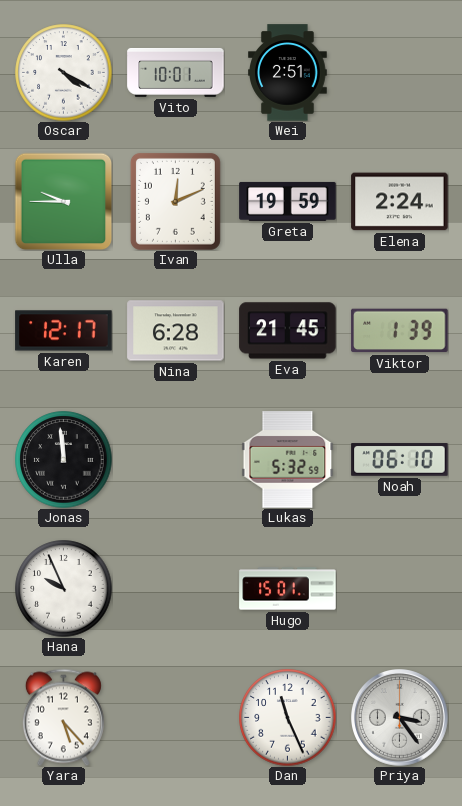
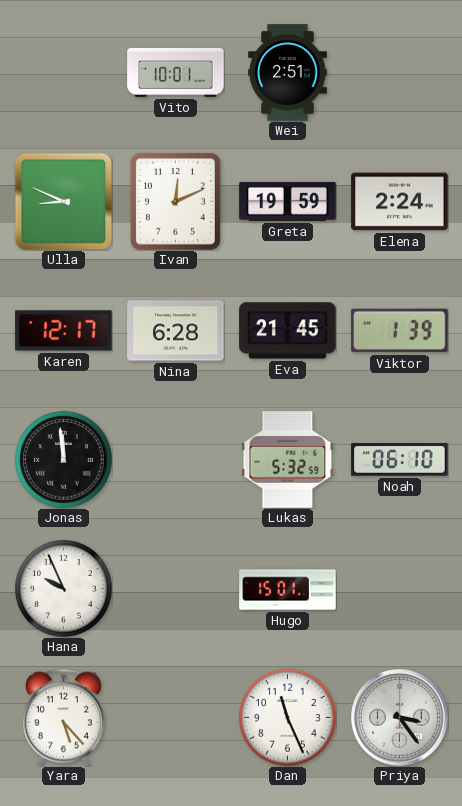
Oscar: 4:20 -> none
Ulla: 9:45 -> 8:49
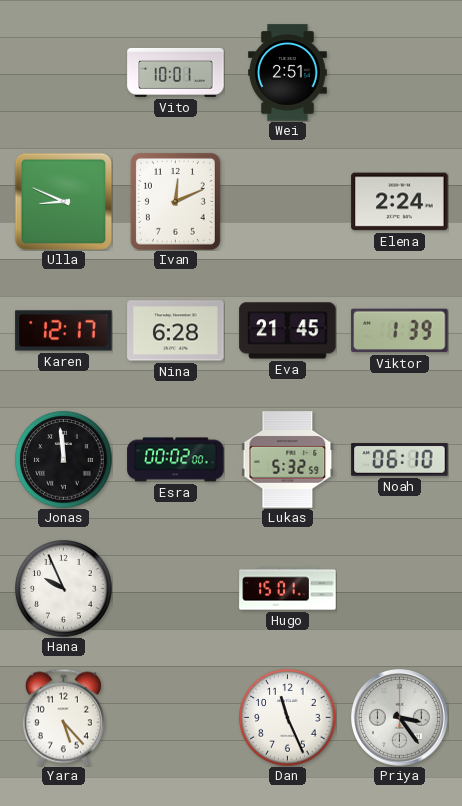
Greta: 19:59 -> none
Esra: none -> 00:02
